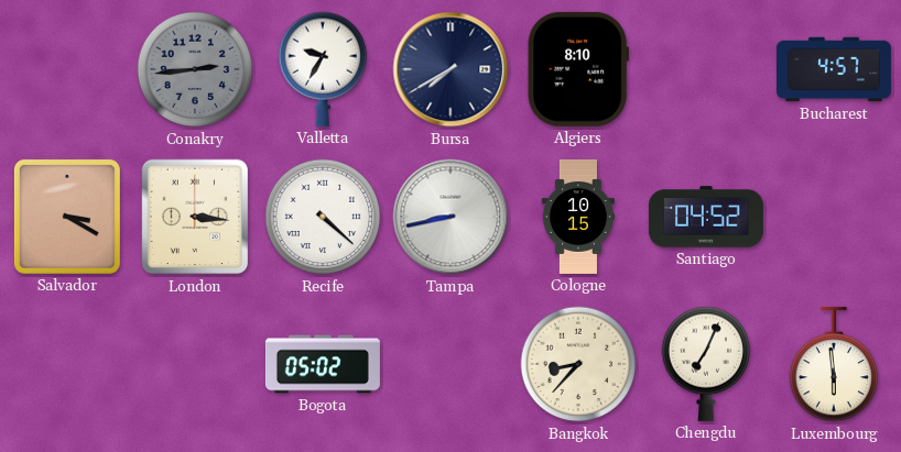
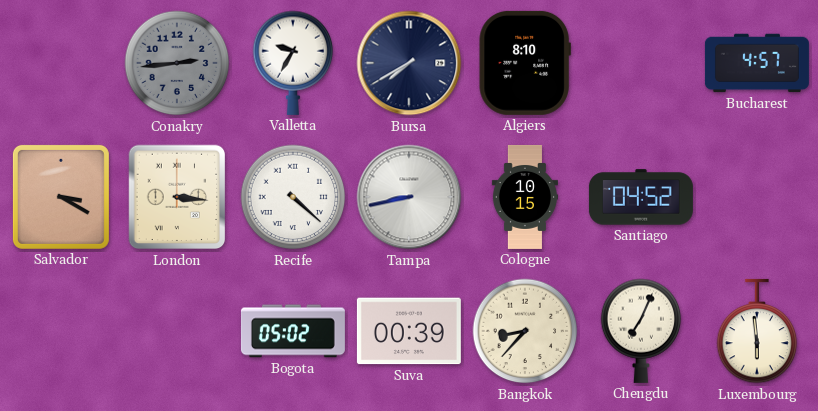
Suva: none -> 00:39
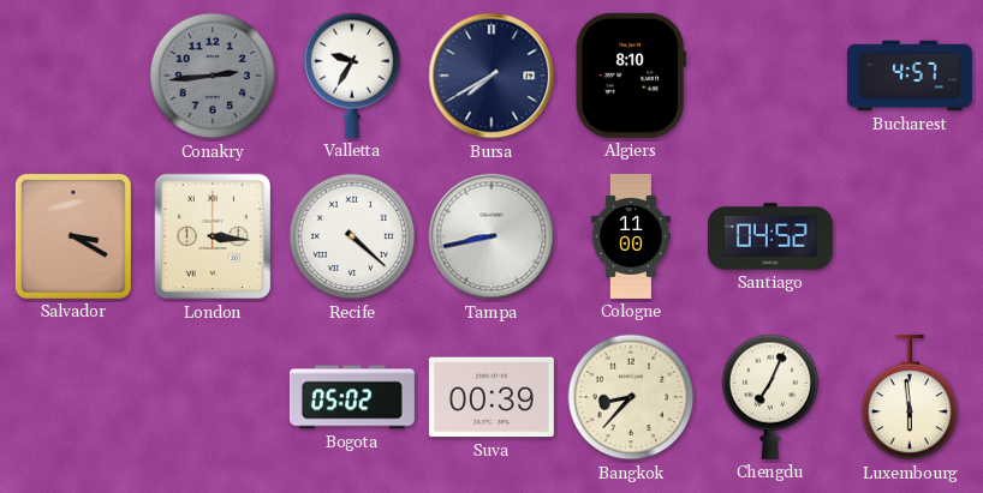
Cologne: 10:15 -> 11:00
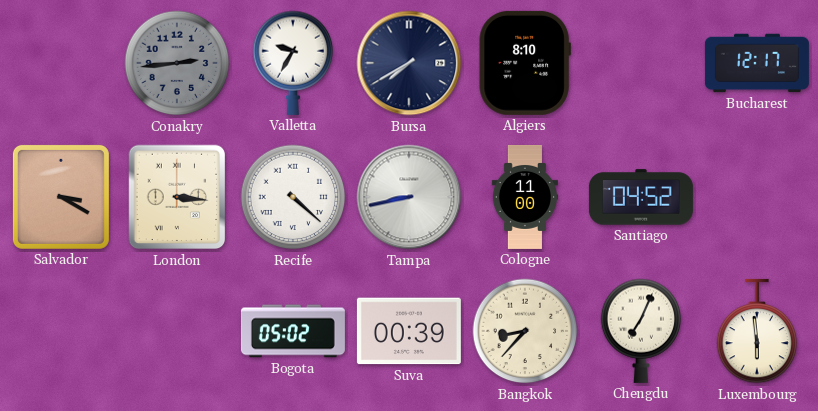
Bucharest: 4:57 -> 12:17
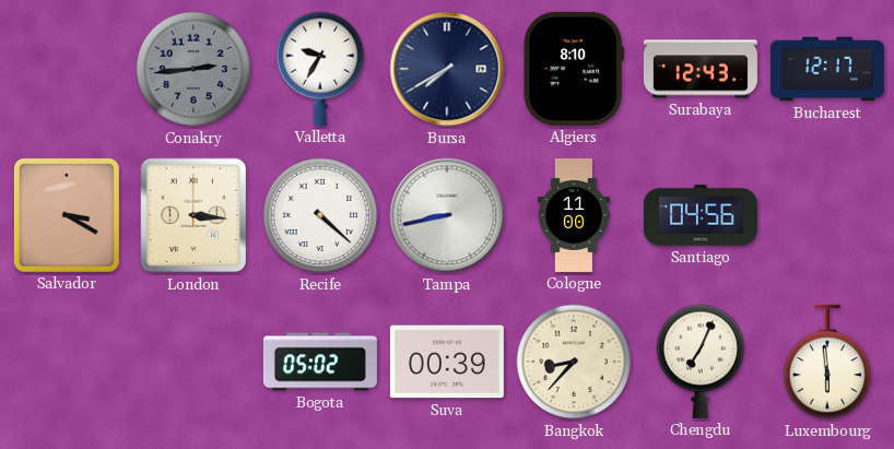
Surabaya: none -> 12:43
Santiago: 04:52 -> 04:56
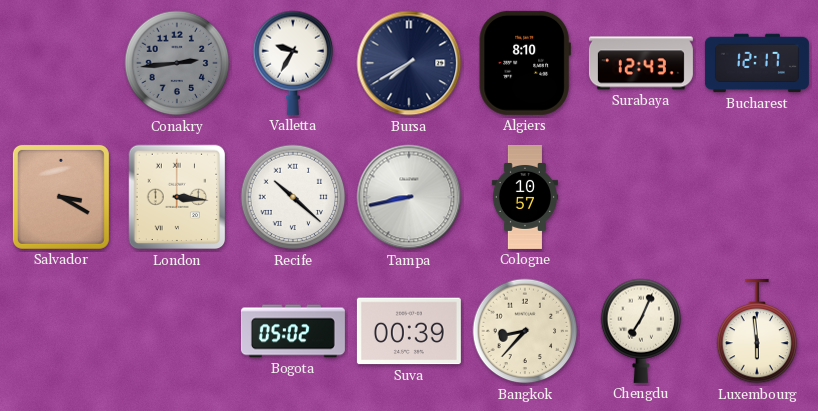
Recife: 4:22 -> 10:22
Cologne: 11:00 -> 10:57
Santiago: 04:56 -> none
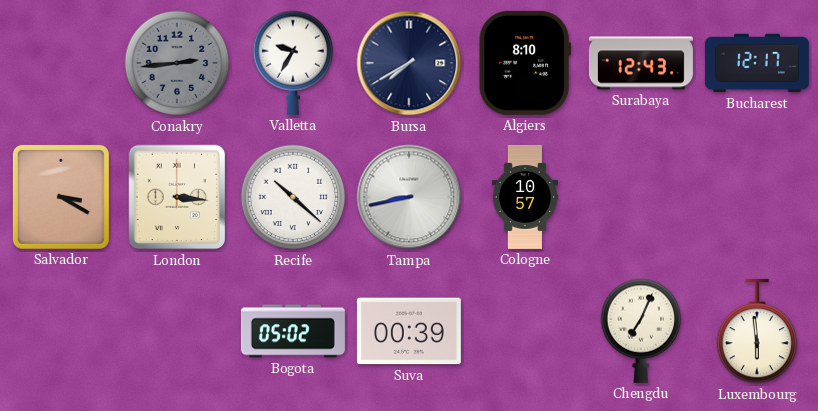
Bangkok: 8:37 -> none
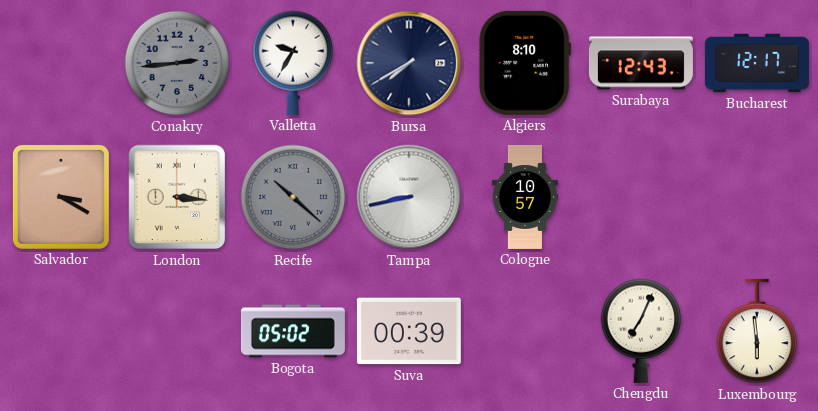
Recife dial: white -> grey
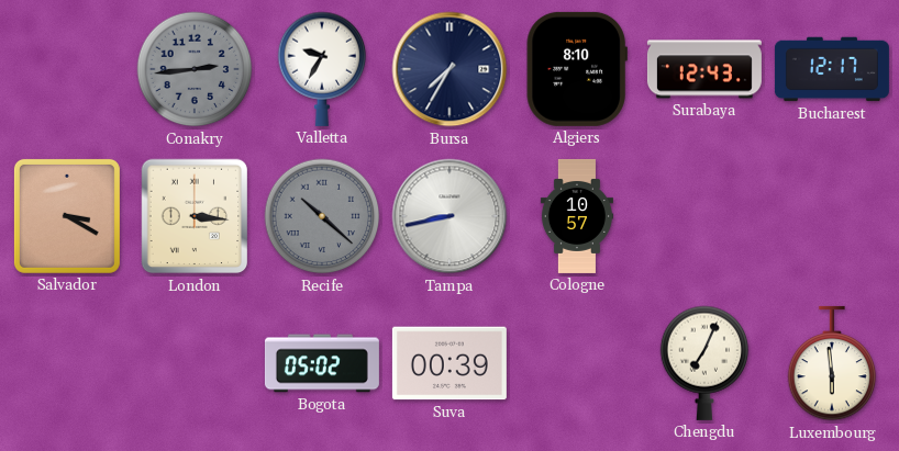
Bursa: 7:40 -> 7:35
